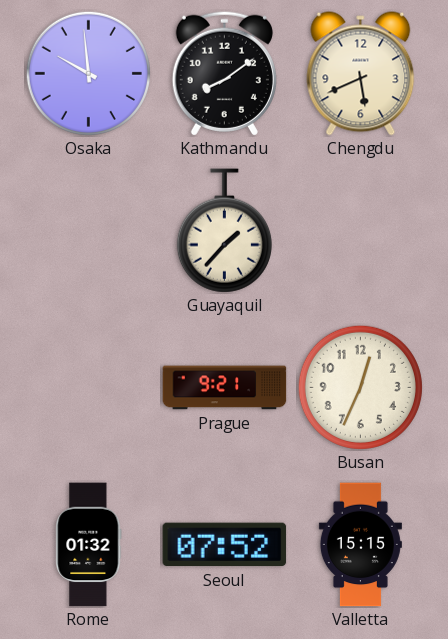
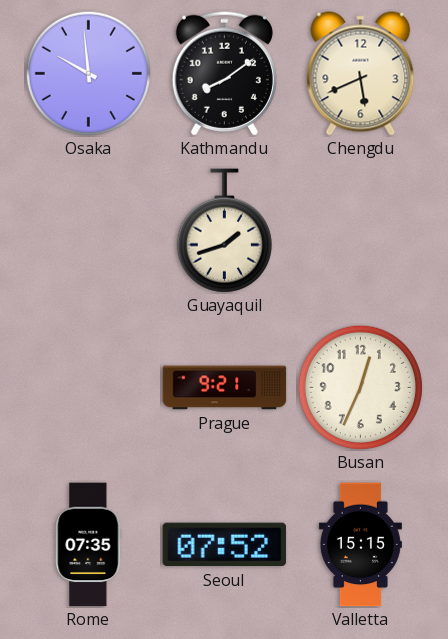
Guayaquil: 1:37 -> 1:42
Rome: 01:32 -> 07:35
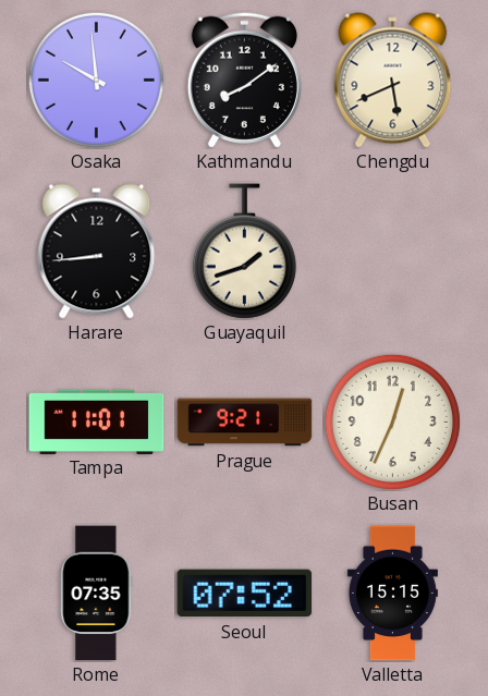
Harare: none -> 8:44
Tampa: none -> 11:01
